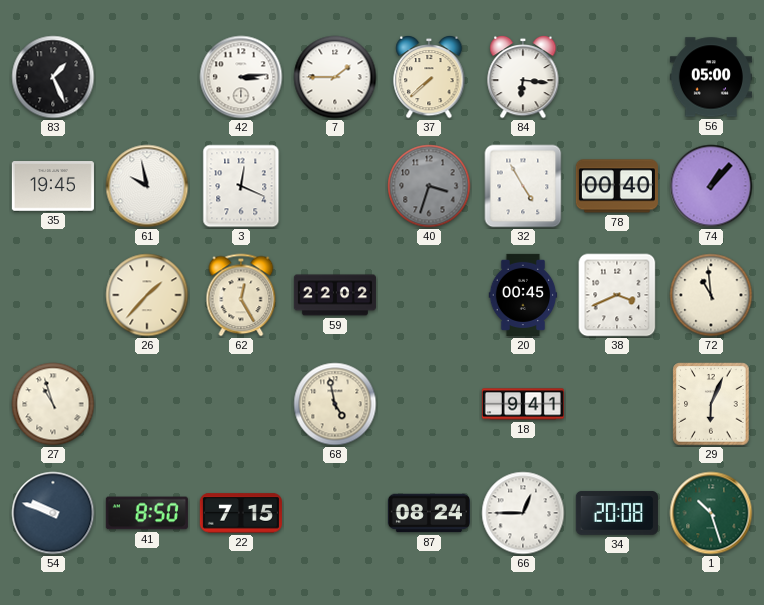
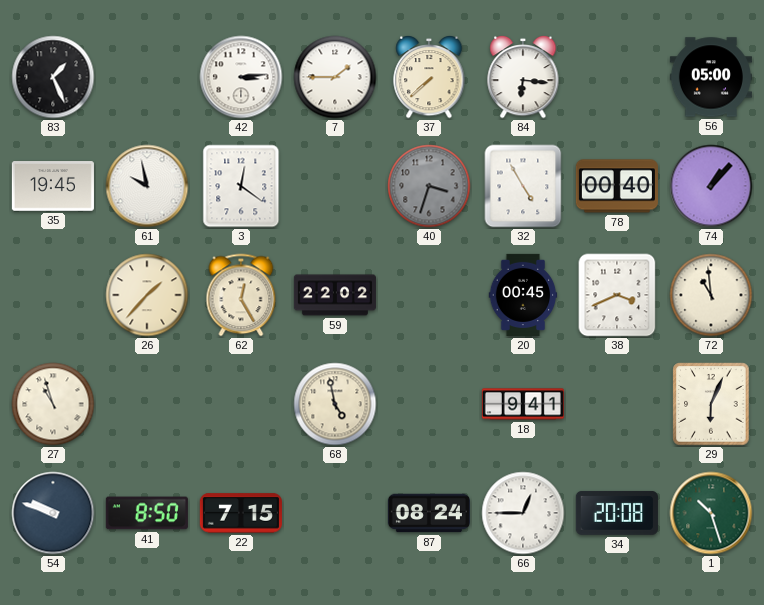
3: 12:19 -> 12:21
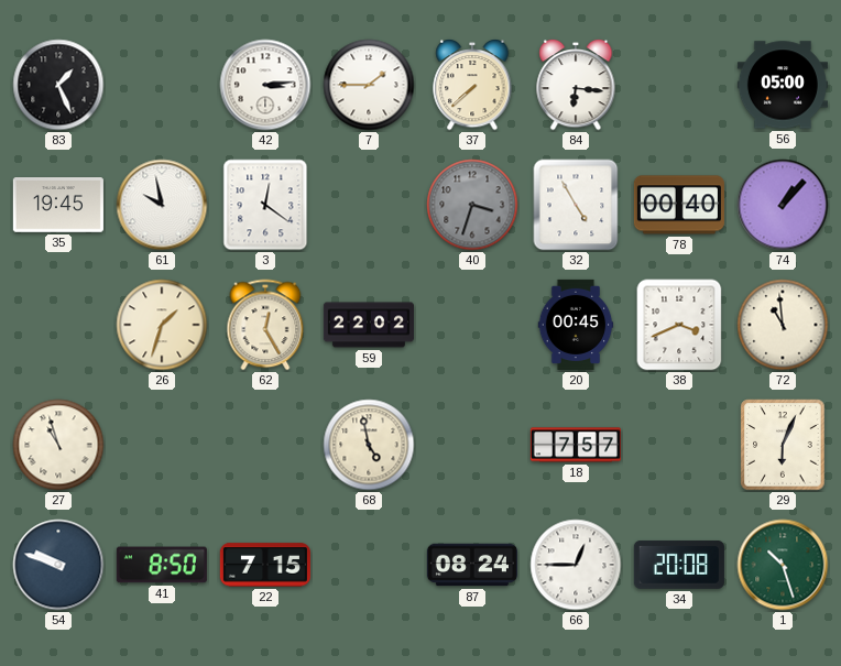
26: 1:37 -> 1:33
18: 9:41 -> 7:57
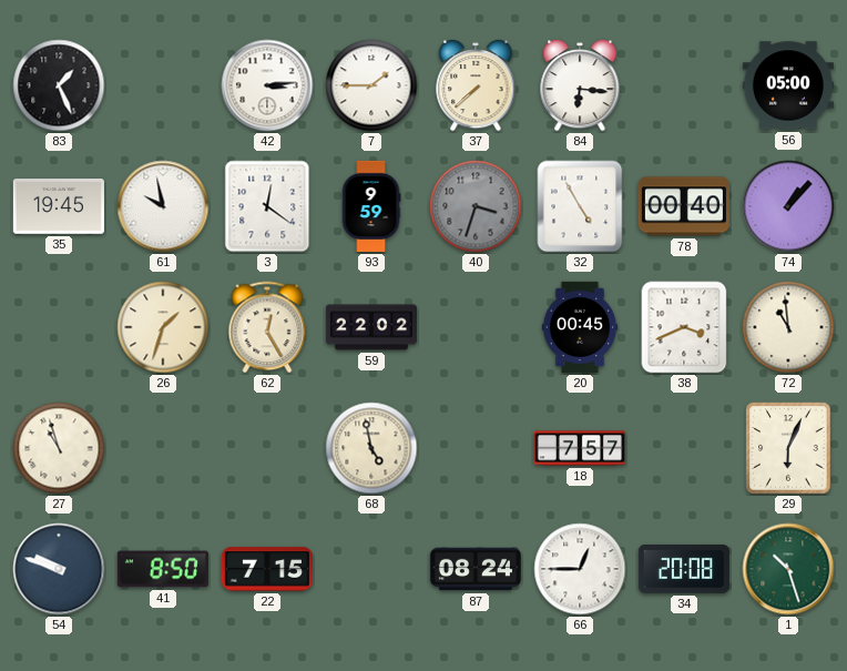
93: none -> 9:59
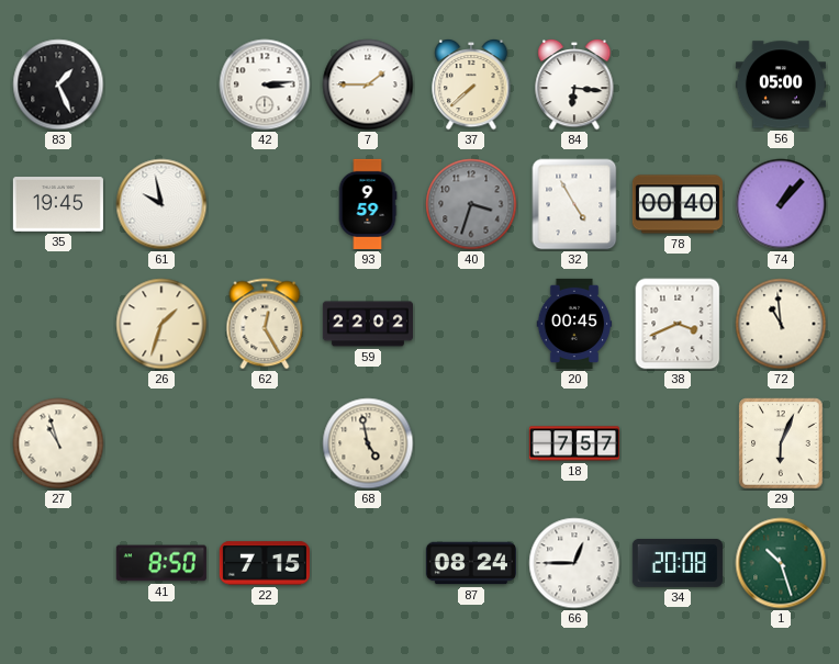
3: 12:21 -> none
54: 9:48 -> none
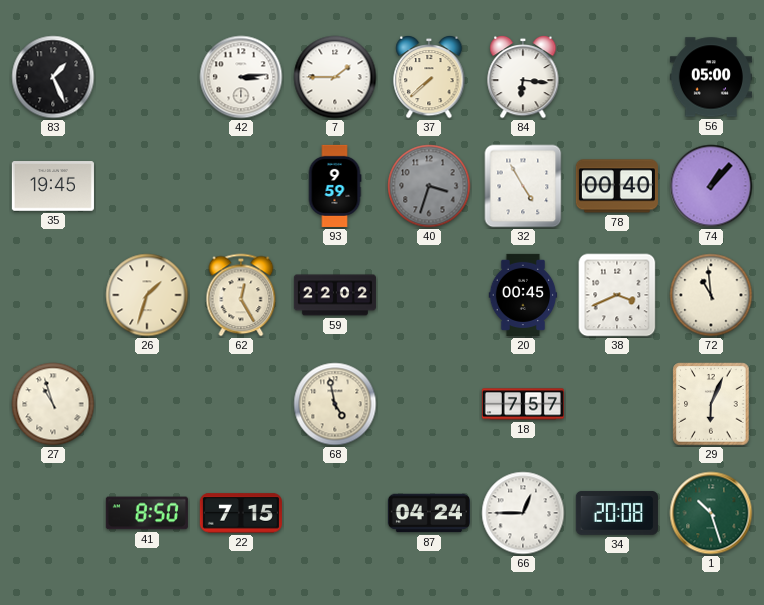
61: 9:58 -> none
87: 08:24 -> 04:24
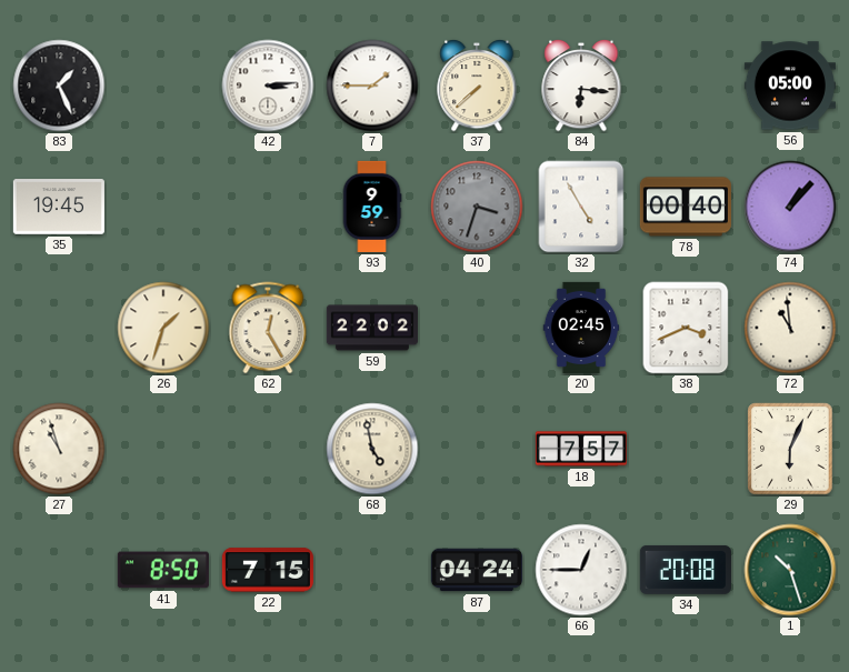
20: 00:45 -> 02:45
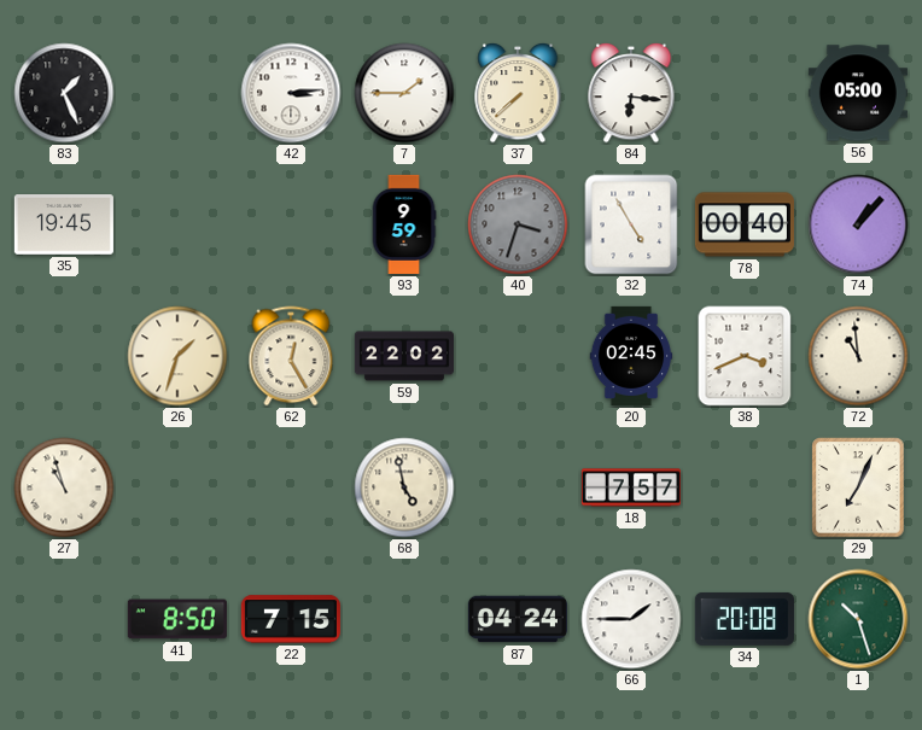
29: 6:04 -> 7:04
66: 12:45 -> 1:45
